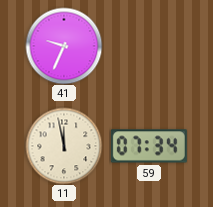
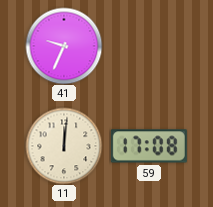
11: 11:58 -> 12:01
59: 07:34 -> 17:08
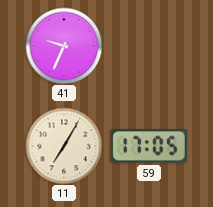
11: 12:01 -> 7:05
59: 17:08 -> 17:05
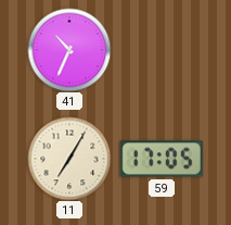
41: 9:34 -> 10:34
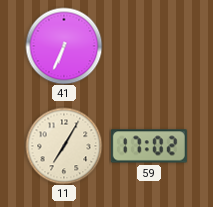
41: 10:34 -> 6:34
59: 17:05 -> 17:02
